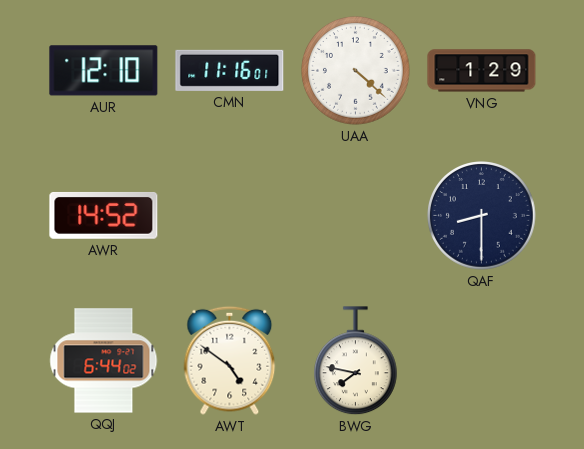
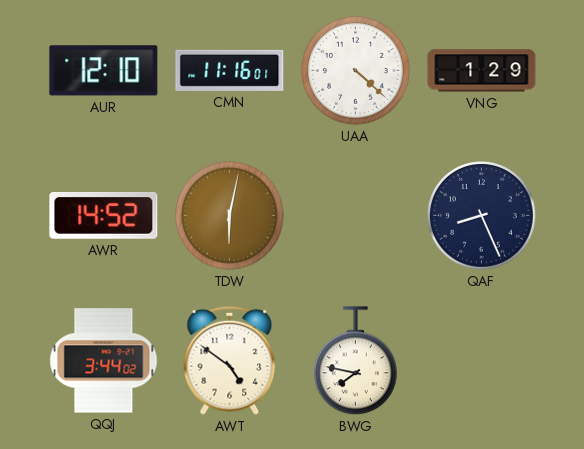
TDW: none -> 6:02
QAF: 8:30 -> 8:26
QQJ: 6:44 -> 3:44
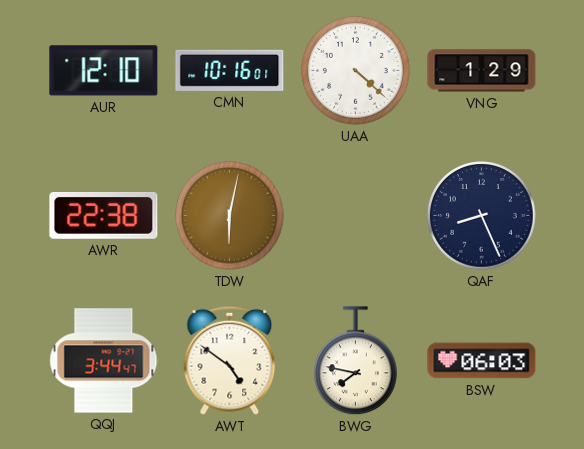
CMN: 11:16 -> 10:16
AWR: 14:52 -> 22:38
QQJ: 3:44:02 -> 3:44:47
BSW: none -> 06:03
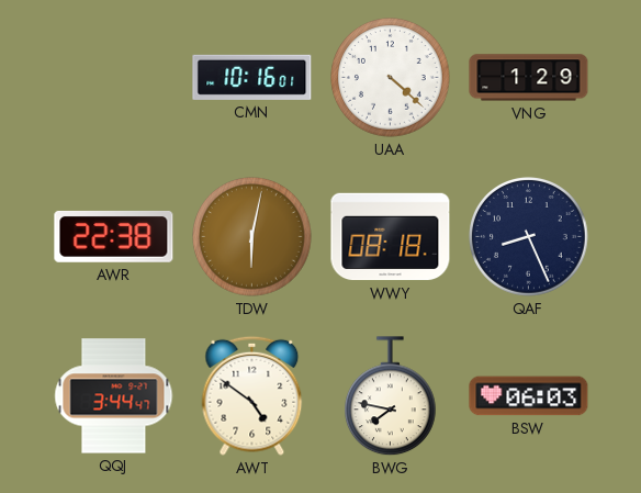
AUR: 12:10 -> none
WWY: none -> 08:18
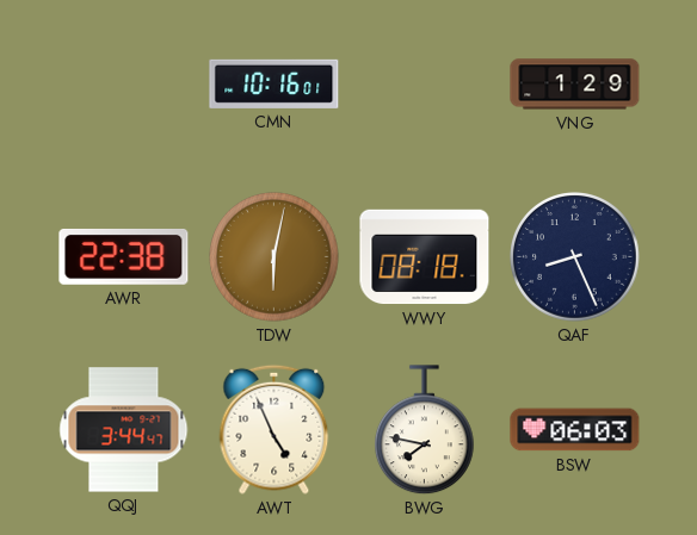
UAA: 4:22 -> none
AWT: 4:51 -> 4:56
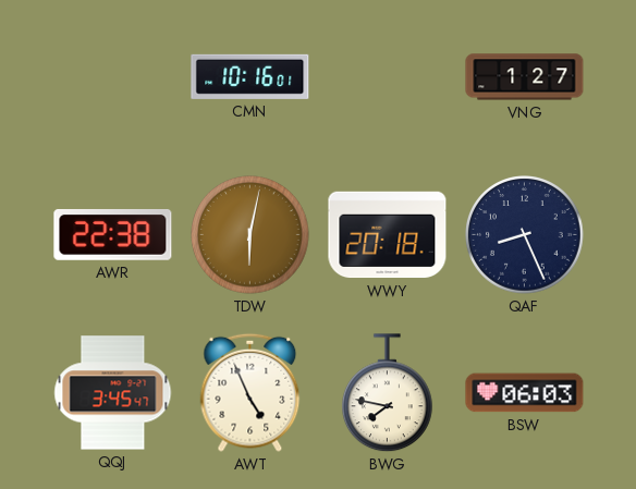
VNG: 1:29 -> 1:27
WWY: 08:18 -> 20:18
QQJ: 3:44 -> 3:45
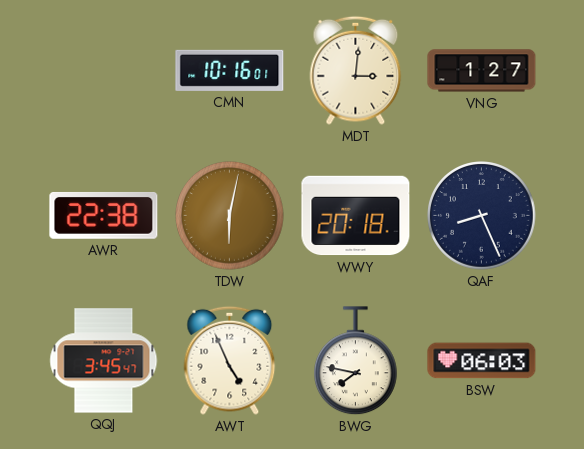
MDT: none -> 3:01
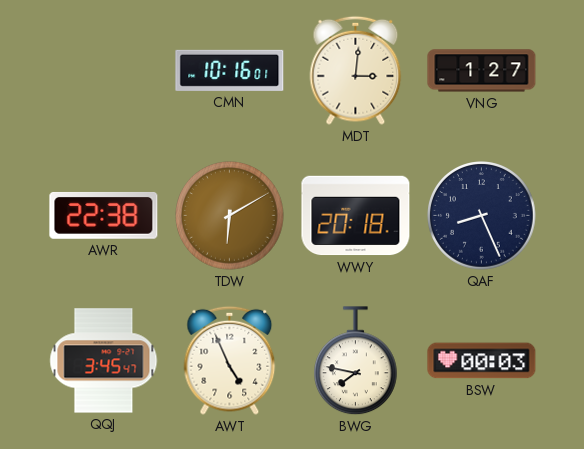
TDW: 6:02 -> 6:10
BSW: 06:03 -> 00:03
